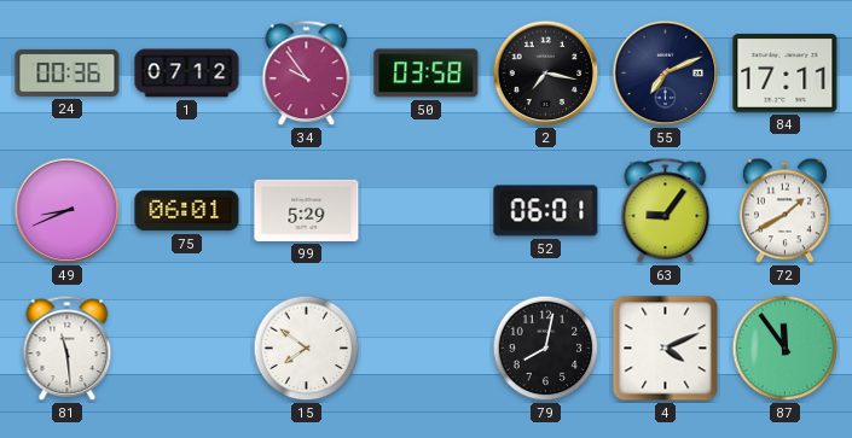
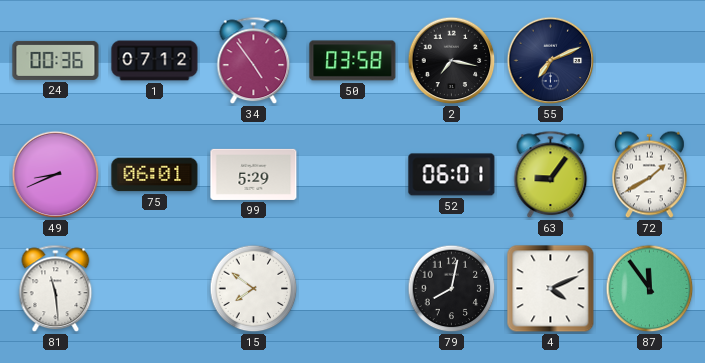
34: 9:54 -> 4:54
84: 17:11 -> none
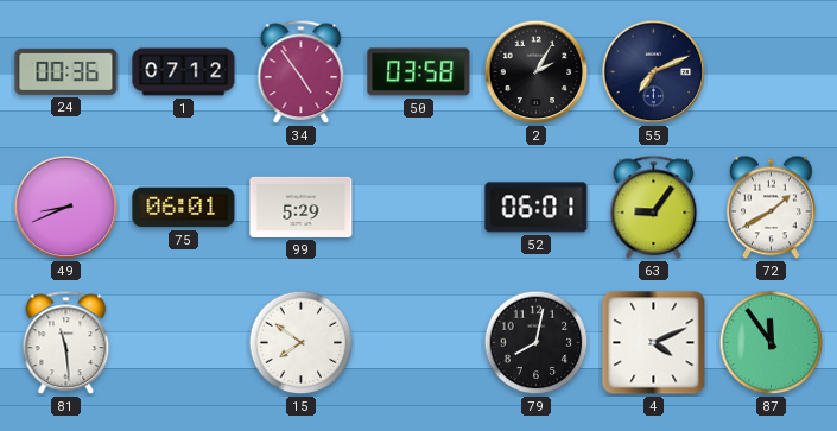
2: 7:17 -> 2:05
